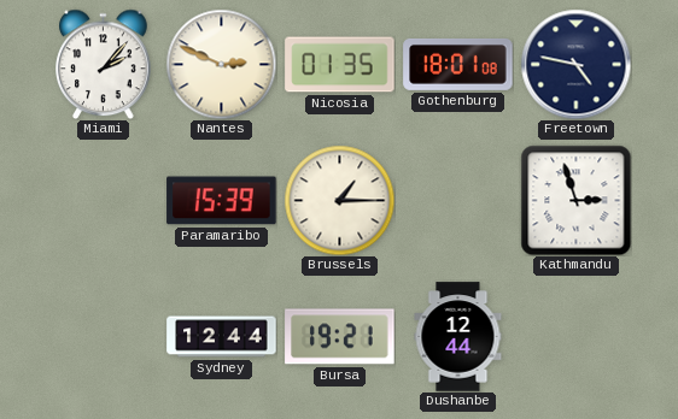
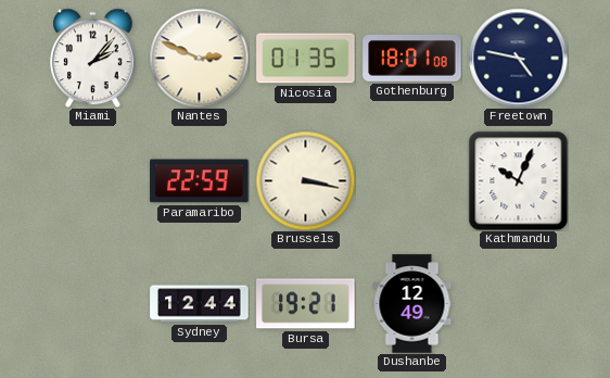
Paramaribo: 15:39 -> 22:59
Brussels: 1:15 -> 3:17
Kathmandu: 2:57 -> 10:04
Dushanbe: 12:44 -> 12:49
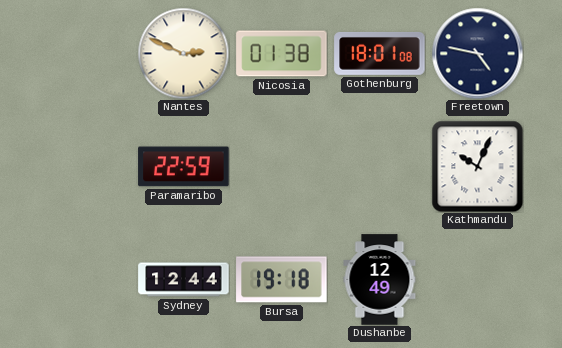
Miami: 2:07 -> none
Nicosia: 01:35 -> 01:38
Brussels: 3:17 -> none
Bursa: 19:21 -> 19:18
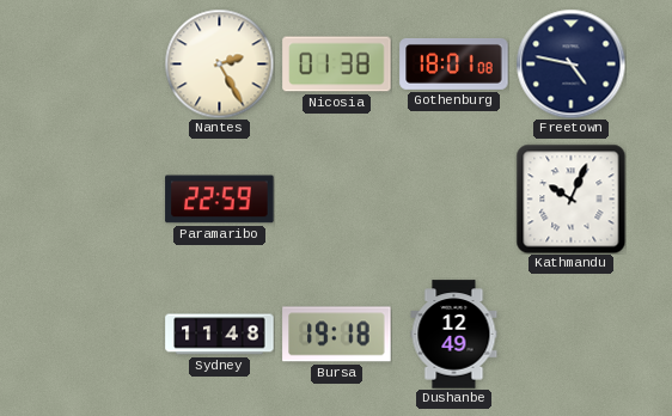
Nantes: 2:49 -> 2:25
Sydney: 12:44 -> 11:48
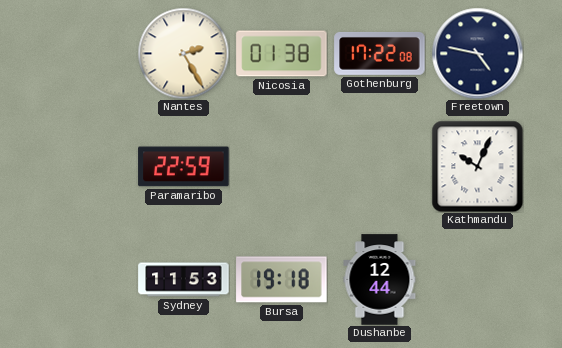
Gothenburg: 18:01 -> 17:22
Sydney: 11:48 -> 11:53
Dushanbe: 12:49 -> 12:44
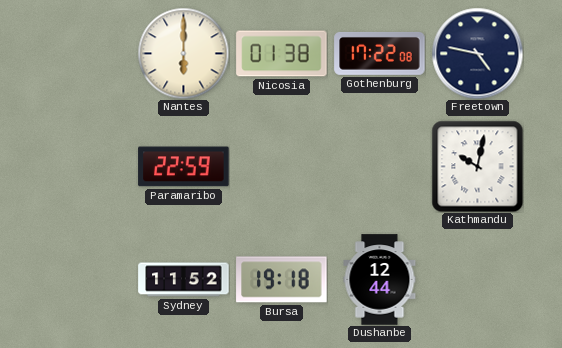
Nantes: 2:25 -> 6:00
Kathmandu: 10:04 -> 10:02
Sydney: 11:53 -> 11:52
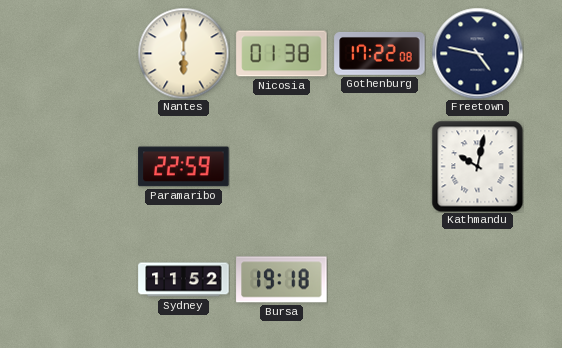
Dushanbe: 12:44 -> none
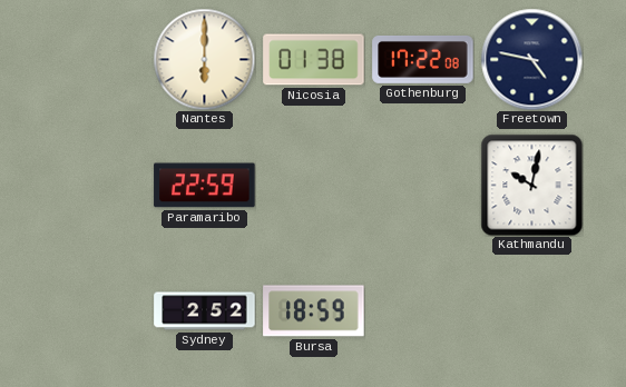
Sydney: 11:52 -> 2:52
Bursa: 19:18 -> 18:59
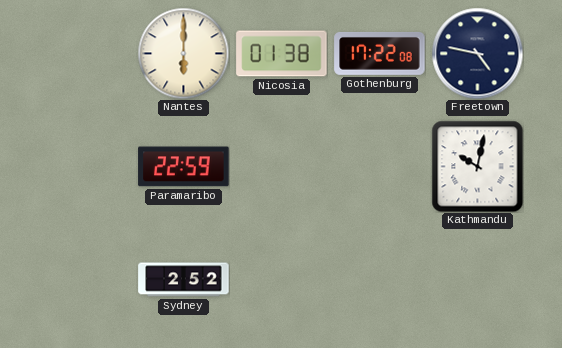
Bursa: 18:59 -> none
